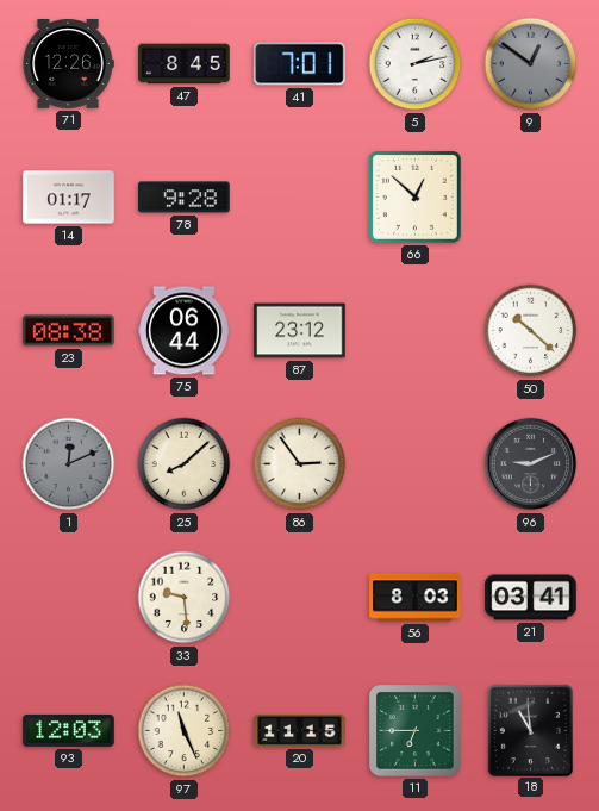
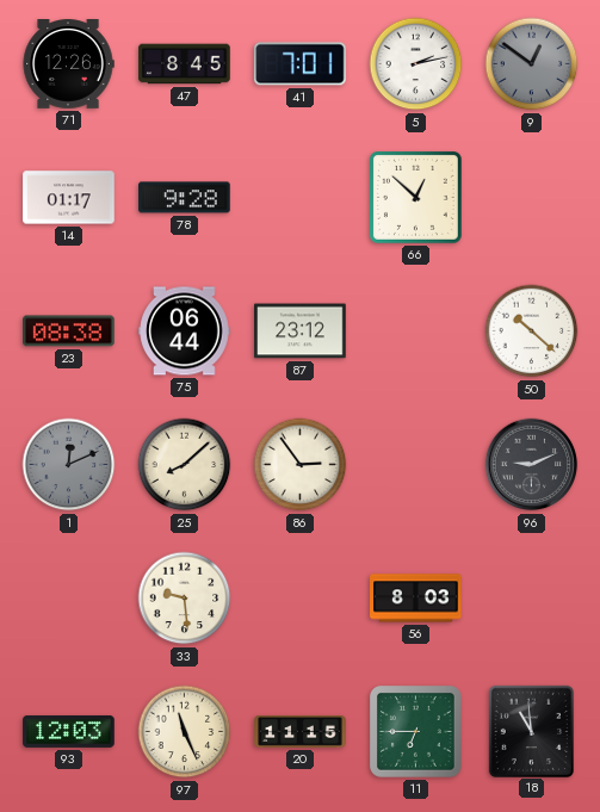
21: 03:41 -> none
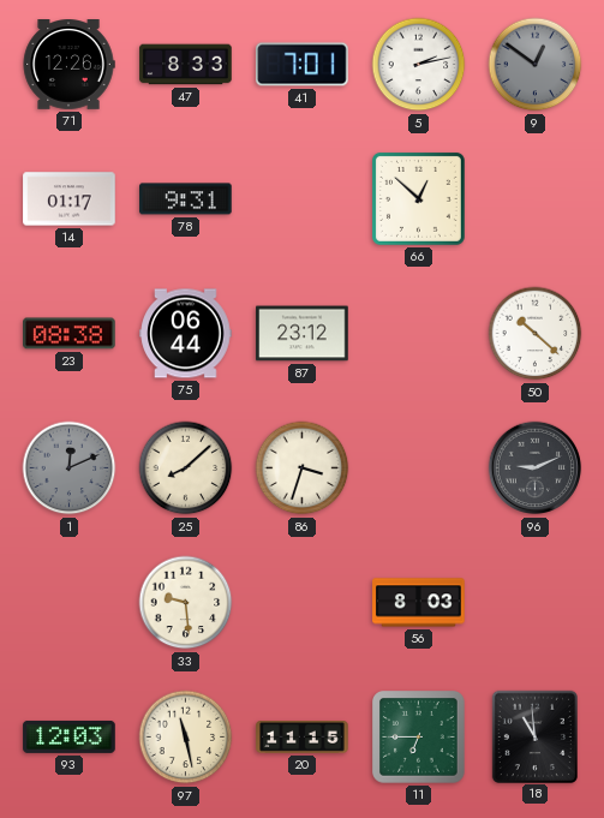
47: 8:45 -> 8:33
78: 9:28 -> 9:31
86: 2:54 -> 3:33
97: 11:26 -> 11:28
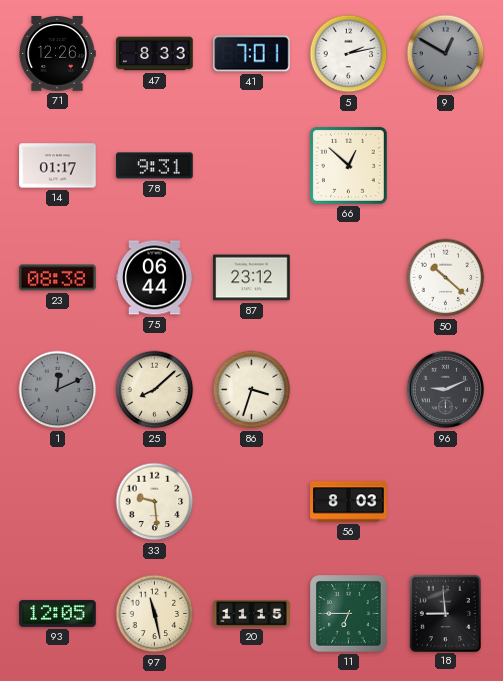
9: 12:51 -> 12:50
93: 12:03 -> 12:05
18: 10:59 -> 8:59
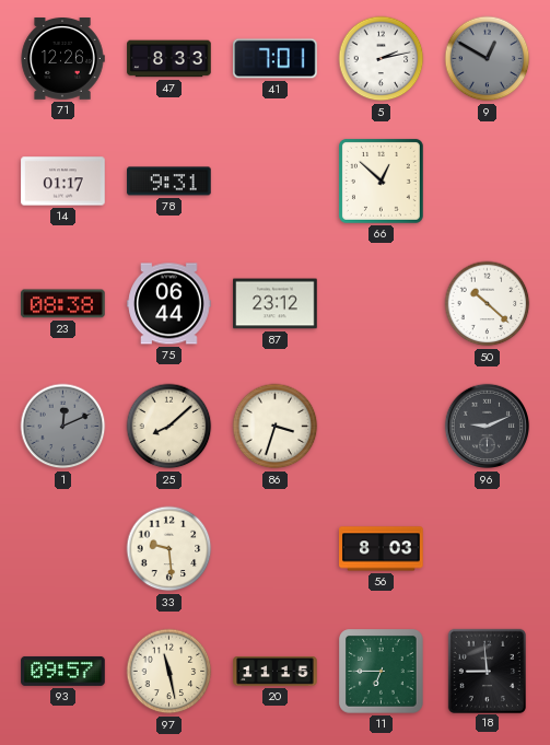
93: 12:05 -> 09:57
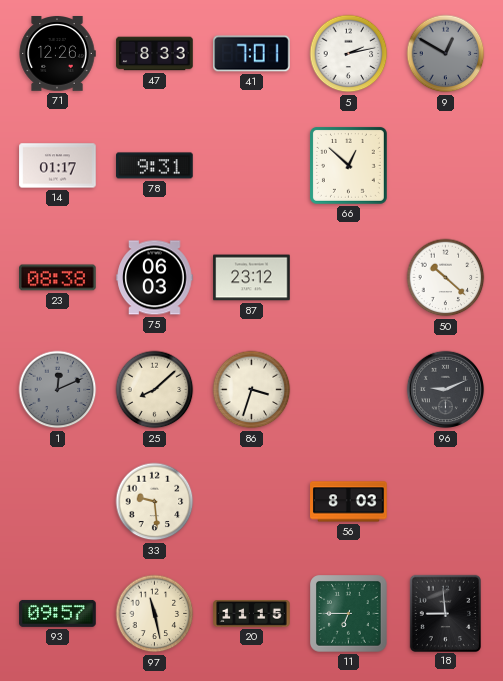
75: 06:44 -> 06:03
